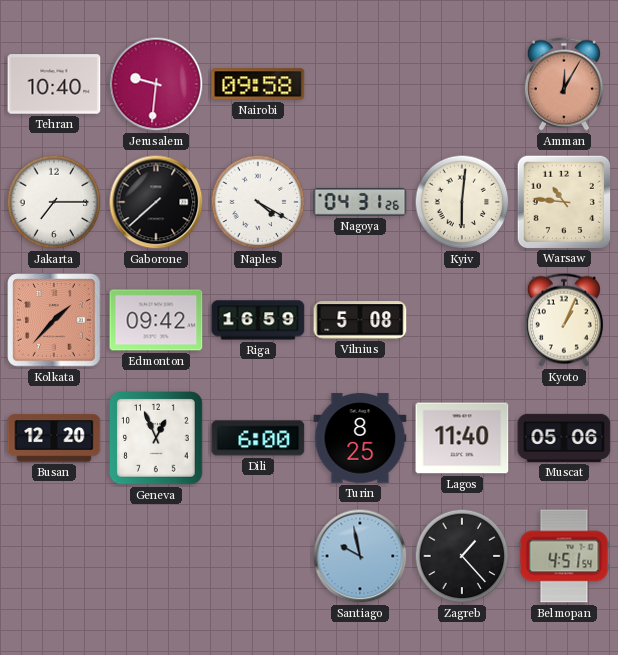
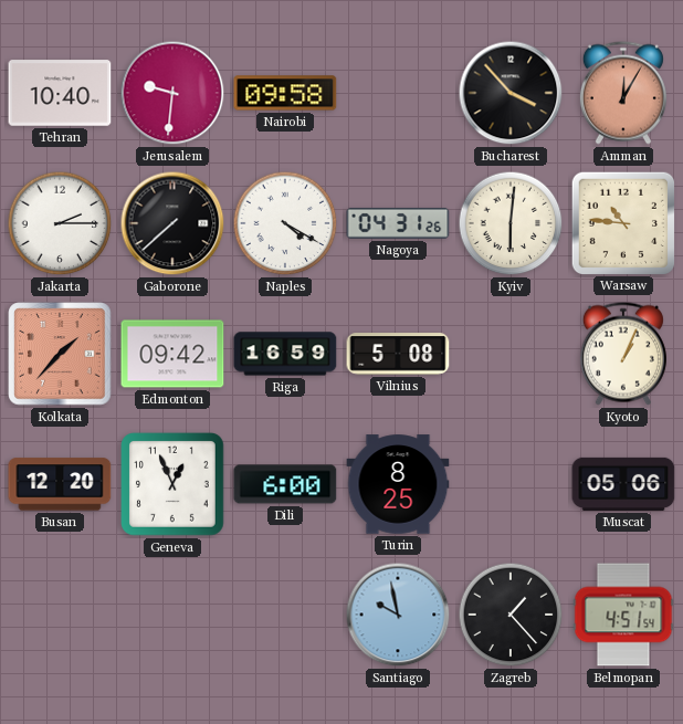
Bucharest: none -> 3:53
Jakarta: 7:15 -> 2:15
Lagos: 11:40 -> none
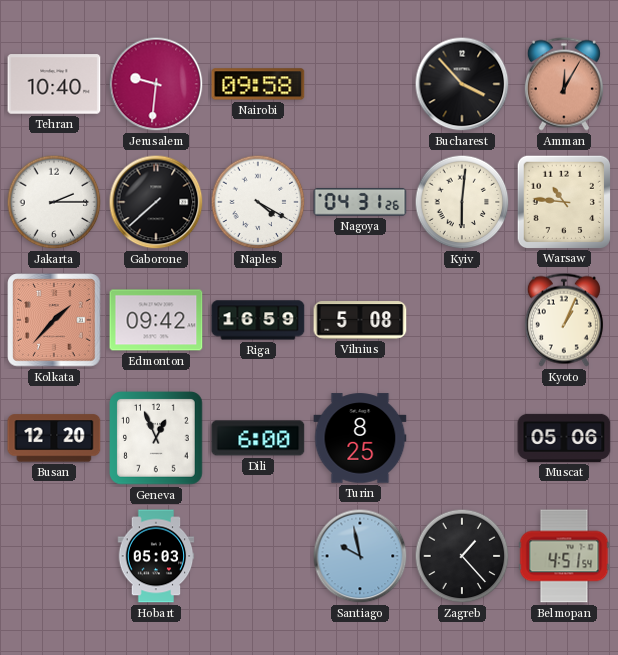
Hobart: none -> 05:03
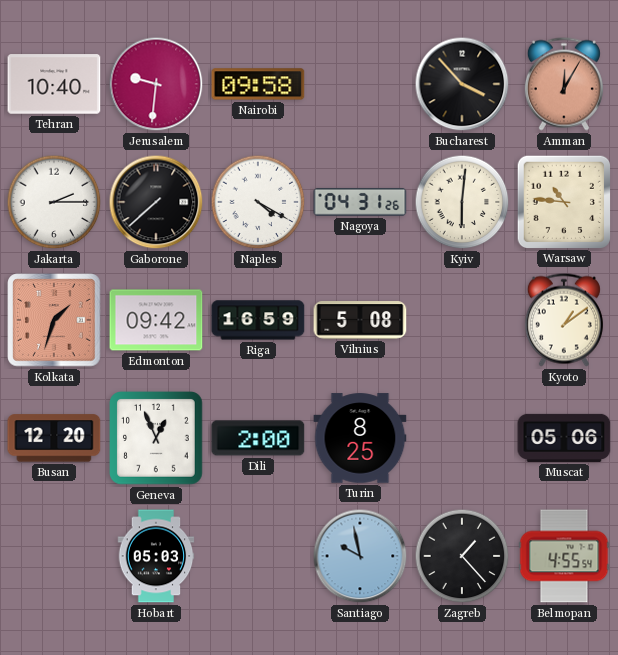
Kolkata: 1:37 -> 1:33
Kyoto: 1:04 -> 1:09
Dili: 6:00 -> 2:00
Belmopan: 4:51 -> 4:55
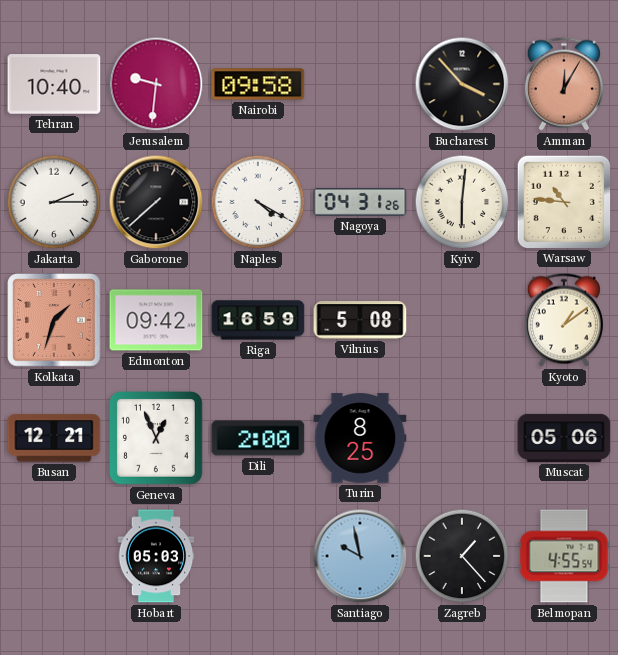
Busan: 12:20 -> 12:21
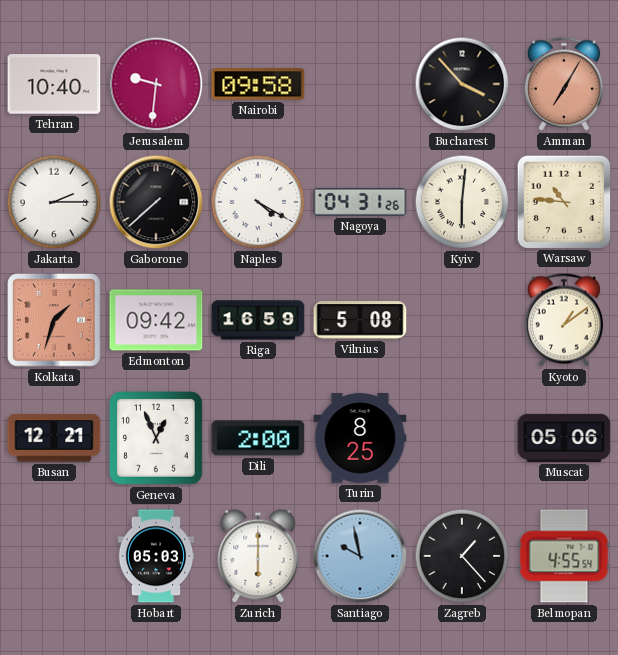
Amman: 12:05 -> 7:05
Zurich: none -> 6:00
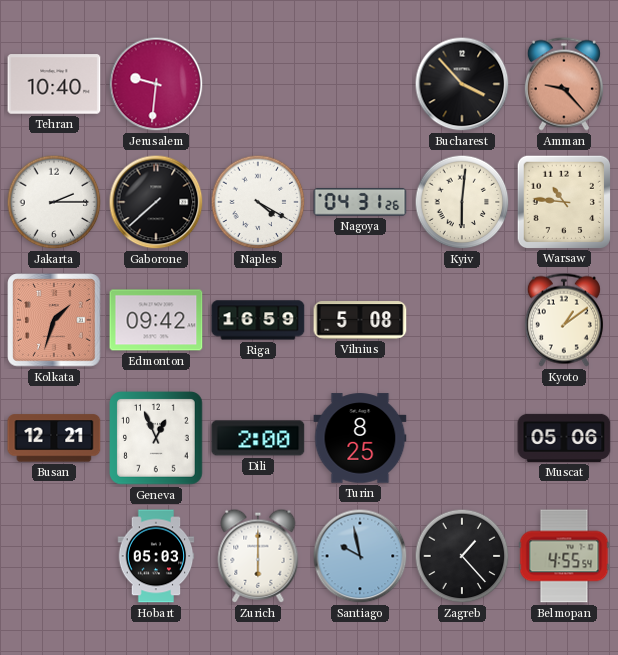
Nairobi: 09:58 -> none
Amman: 7:05 -> 9:23
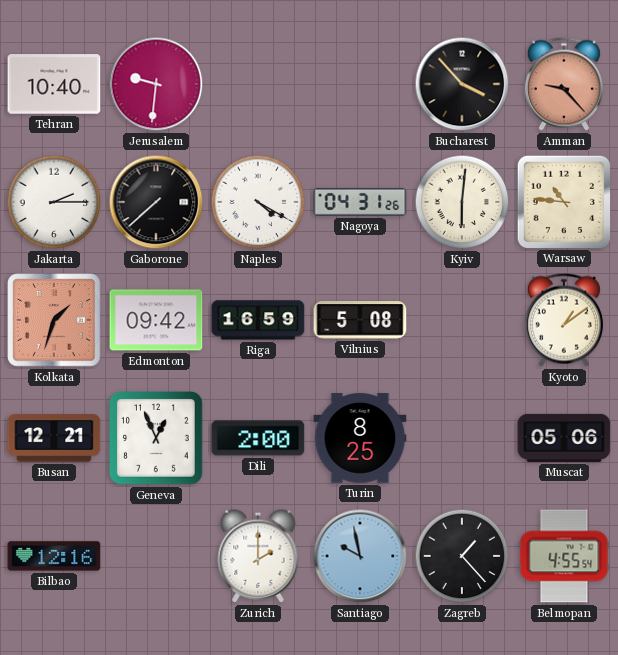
Bilbao: none -> 12:16
Hobart: 05:03 -> none
Zurich: 6:00 -> 2:00
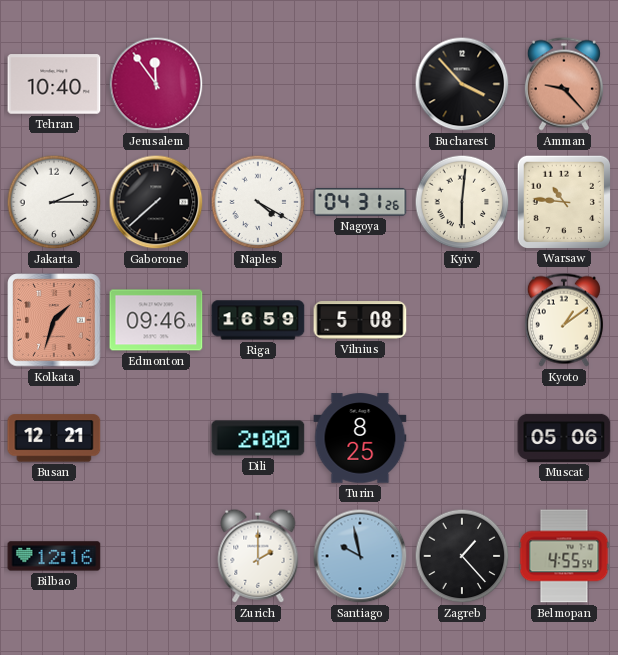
Jerusalem: 9:31 -> 11:54
Edmonton: 09:42 -> 09:46
Geneva: 12:56 -> none
